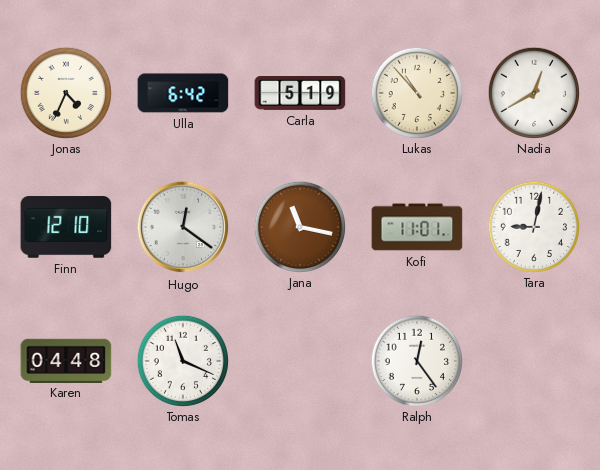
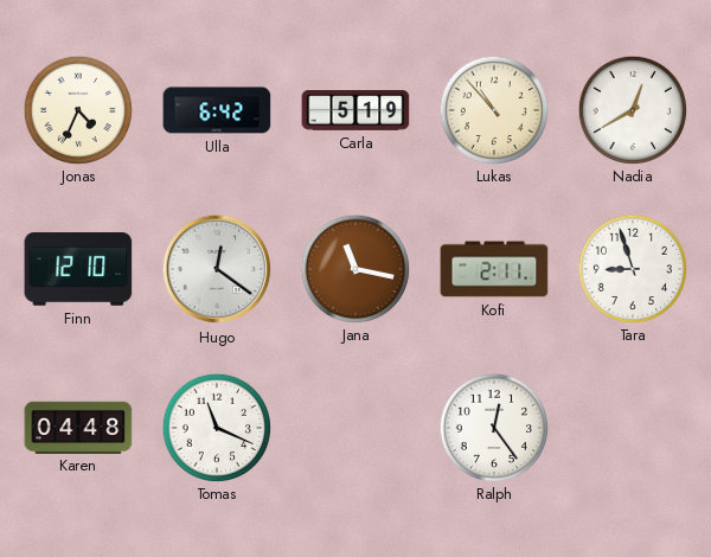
Kofi: 11:01 -> 2:11
Tara: 9:02 -> 8:57
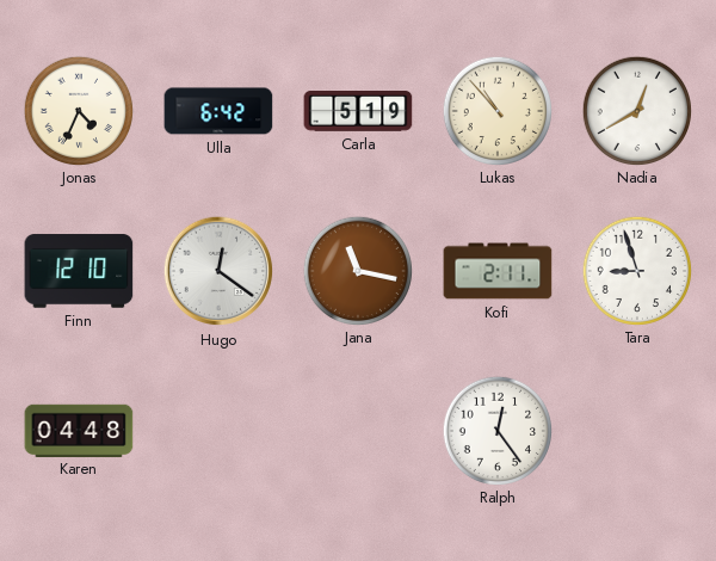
Tomas: 11:19 -> none
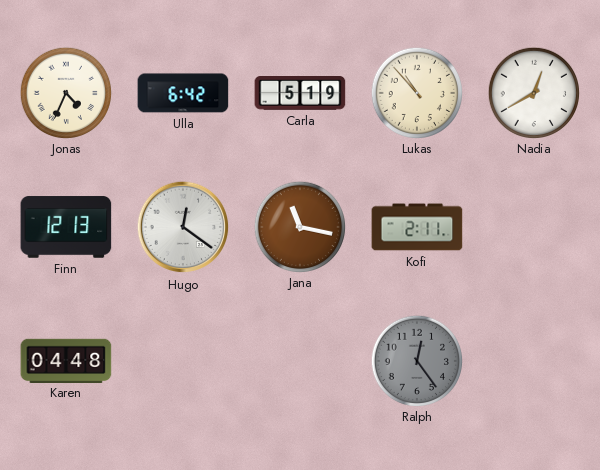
Finn: 12:10 -> 12:13
Tara: 8:57 -> none
Ralph dial: white -> grey
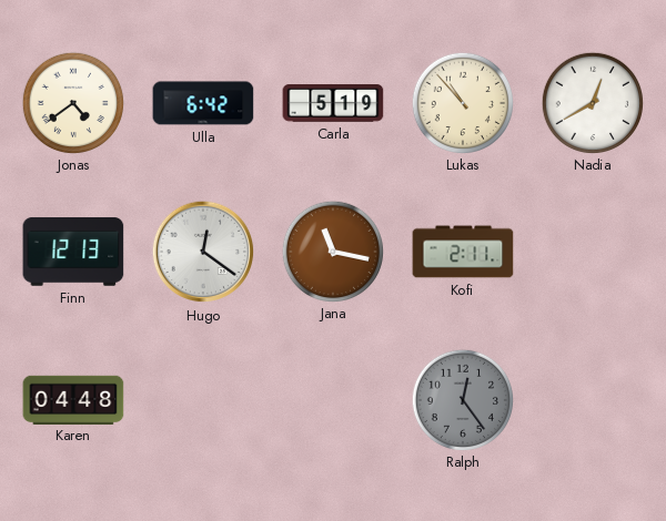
Jonas: 4:34 -> 4:39
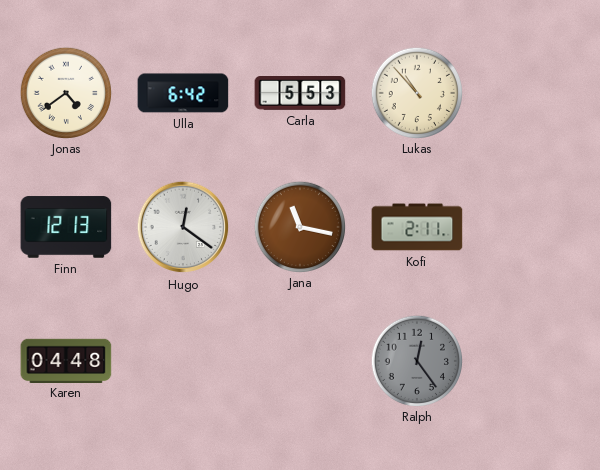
Carla: 5:19 -> 5:53
Nadia: 12:40 -> none
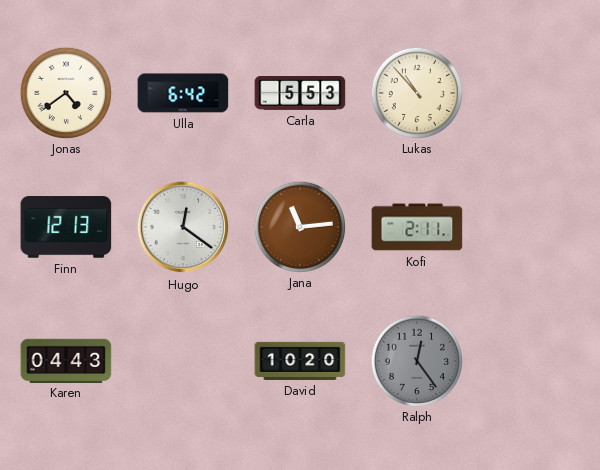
Jana: 11:17 -> 11:14
Karen: 04:48 -> 04:43
David: none -> 10:20
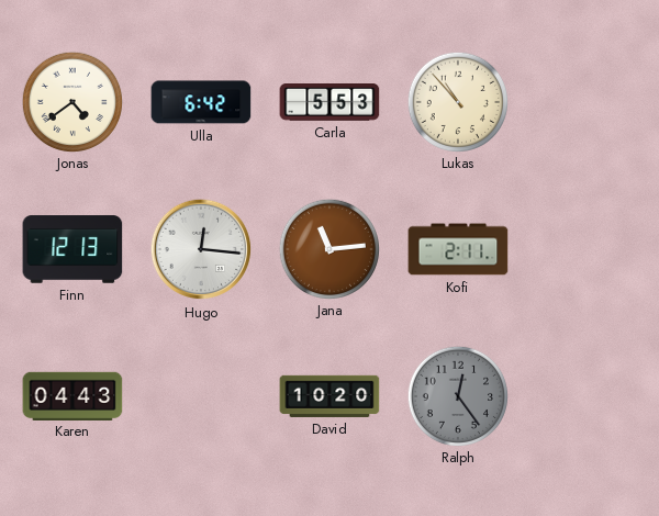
Hugo: 12:21 -> 12:16
